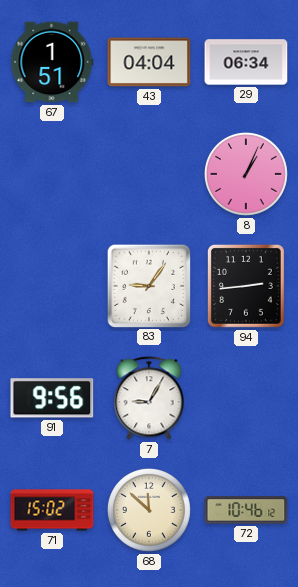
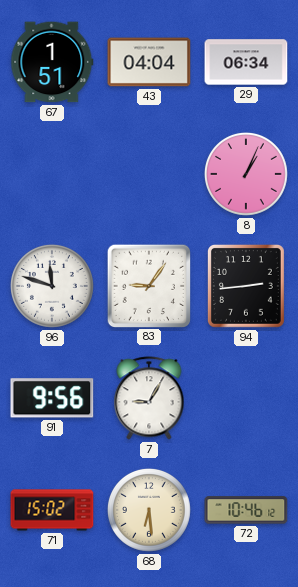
96: none -> 11:48
68: 11:52 -> 6:29
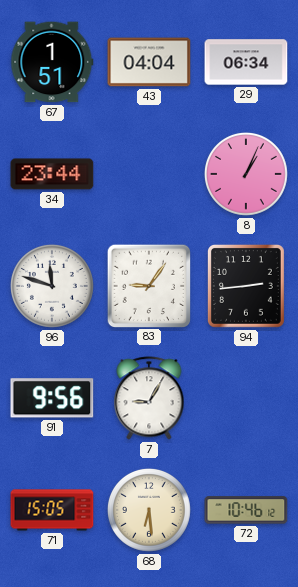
34: none -> 23:44
71: 15:02 -> 15:05
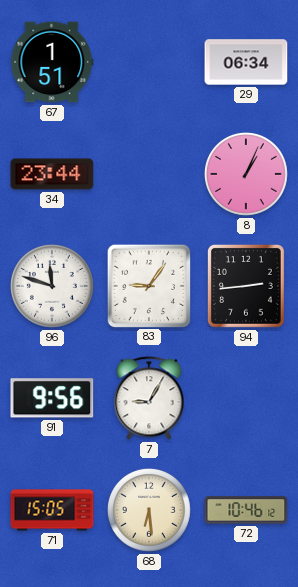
43: 04:04 -> none
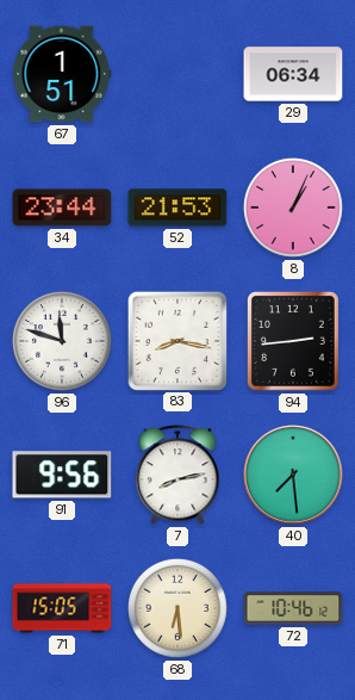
52: none -> 21:53
83: 9:06 -> 8:17
7: 9:05 -> 8:13
40: none -> 7:29
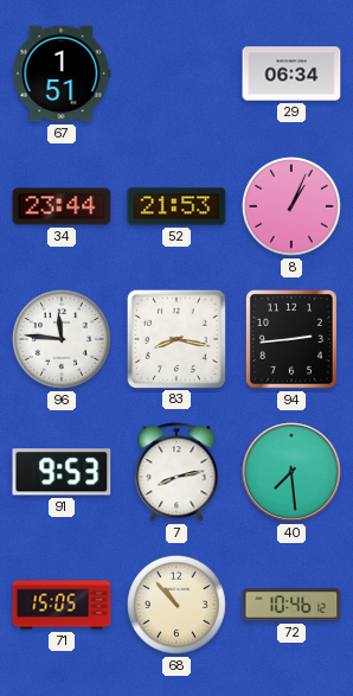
96: 11:48 -> 11:46
91: 9:56 -> 9:53
68: 6:29 -> 10:53
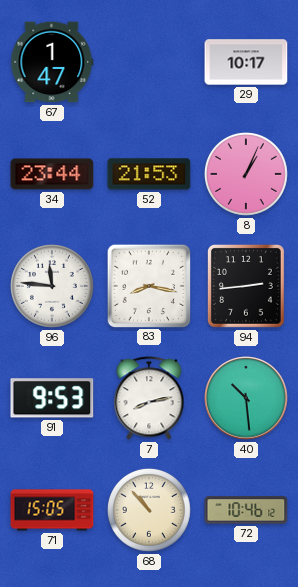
67: 1:51 -> 1:47
29: 06:34 -> 10:17
40: 7:29 -> 10:29
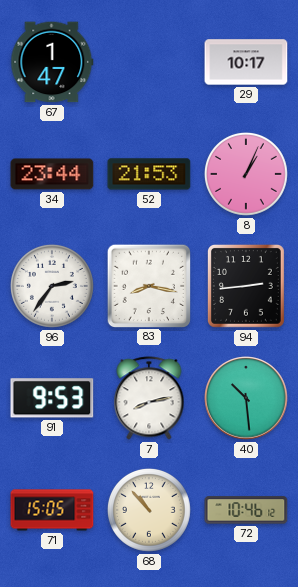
96: 11:46 -> 2:36
